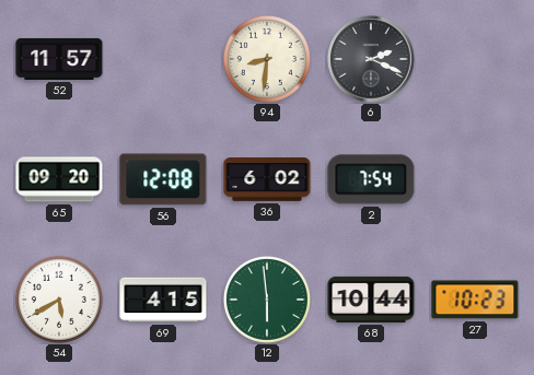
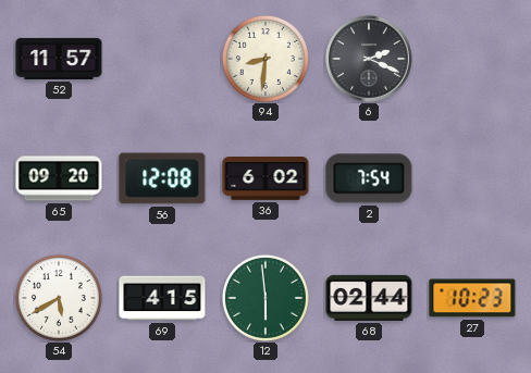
68: 10:44 -> 02:44
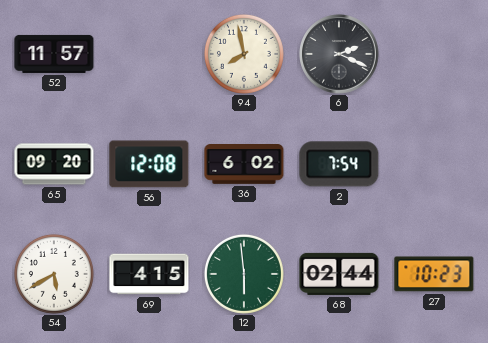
94: 8:31 -> 7:58
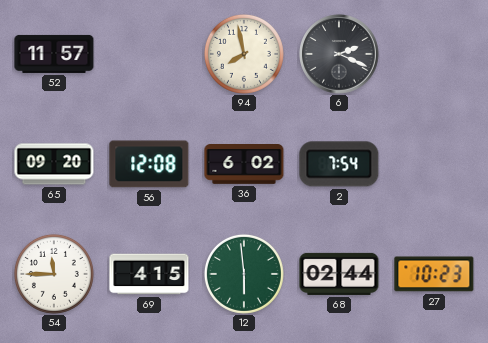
54: 5:40 -> 11:45
